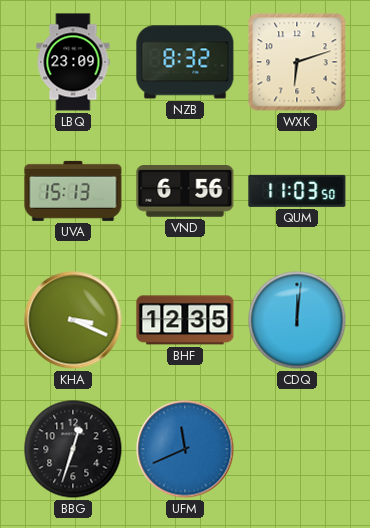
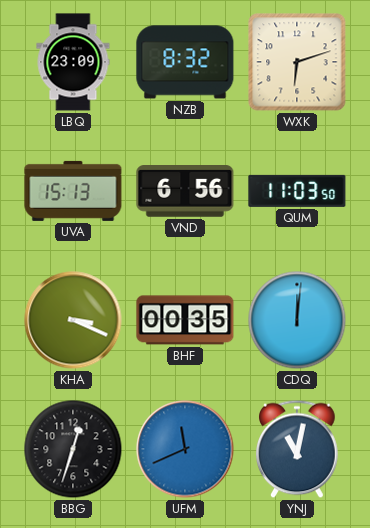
BHF: 12:35 -> 00:35
YNJ: none -> 11:02
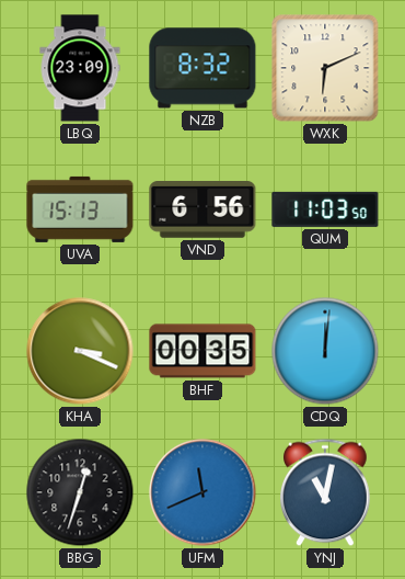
WXK: 6:12 -> 6:11
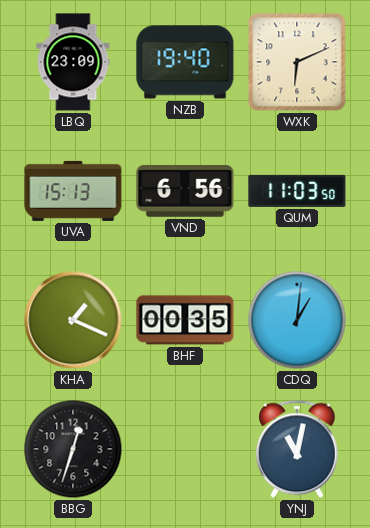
NZB: 8:32 -> 19:40
KHA: 3:19 -> 1:19
CDQ: 12:01 -> 1:01
UFM: 11:41 -> none
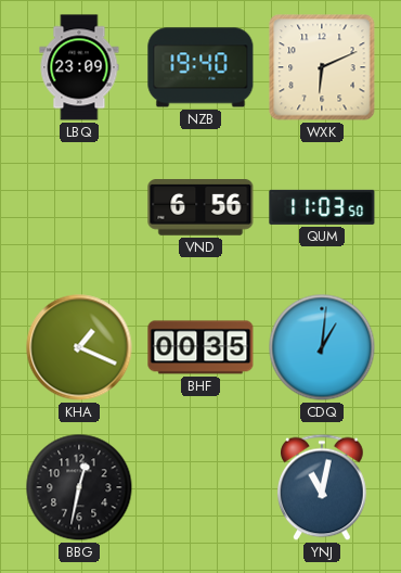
UVA: 15:13 -> none
BBG: 12:33 -> 12:32
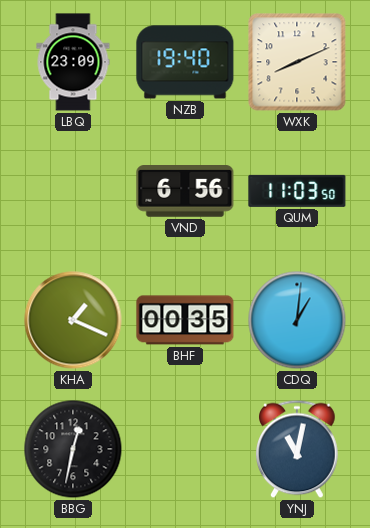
WXK: 6:11 -> 8:11
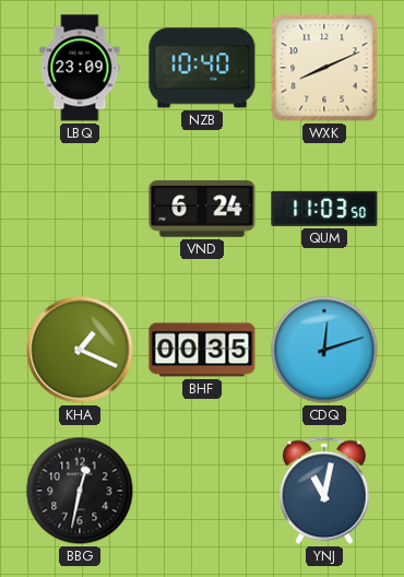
NZB: 19:40 -> 10:40
VND: 6:56 -> 6:24
CDQ: 1:01 -> 12:12
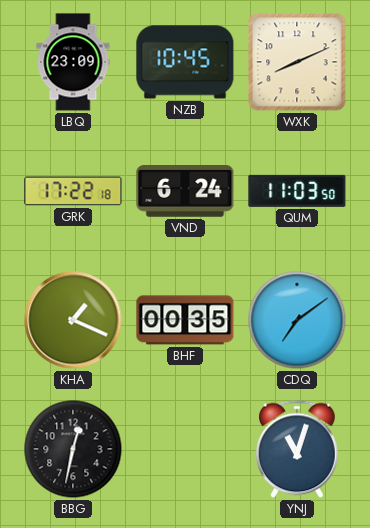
NZB: 10:40 -> 10:45
GRK: none -> 17:22
CDQ: 12:12 -> 7:09
YNJ: 11:02 -> 11:03
